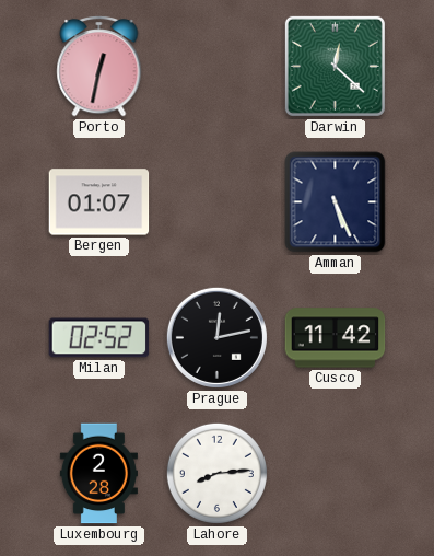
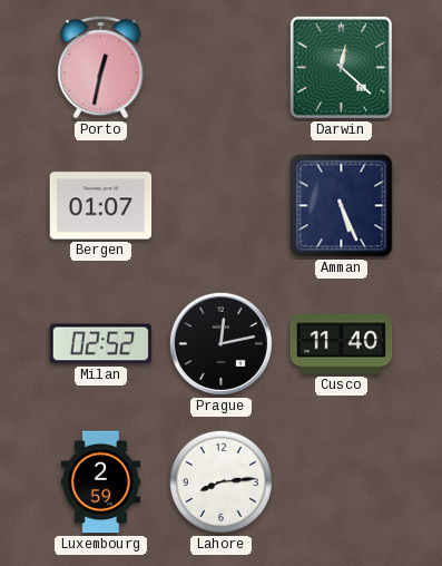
Cusco: 11:42 -> 11:40
Luxembourg: 2:28 -> 2:59
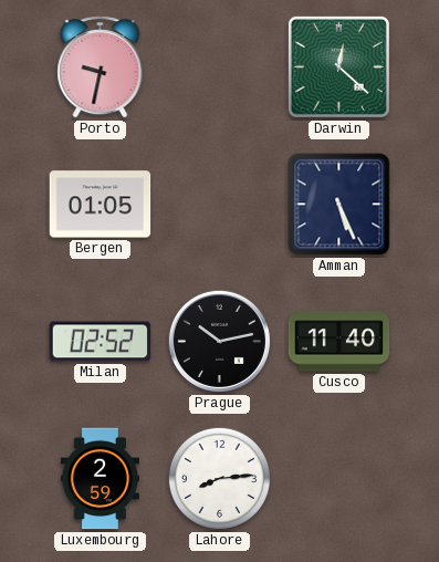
Porto: 12:32 -> 9:32
Bergen: 01:07 -> 01:05
Prague: 12:13 -> 10:13
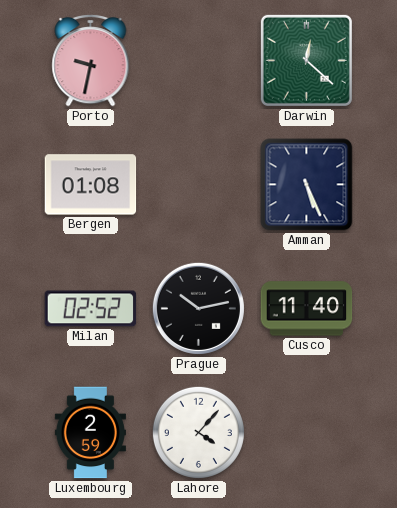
Bergen: 01:05 -> 01:08
Lahore: 8:14 -> 4:07
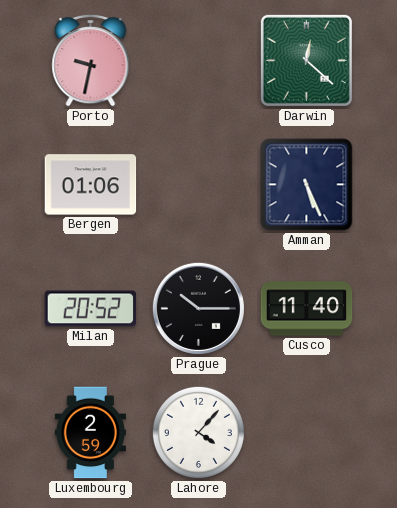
Bergen: 01:08 -> 01:06
Milan: 02:52 -> 20:52
Prague: 10:13 -> 10:15
